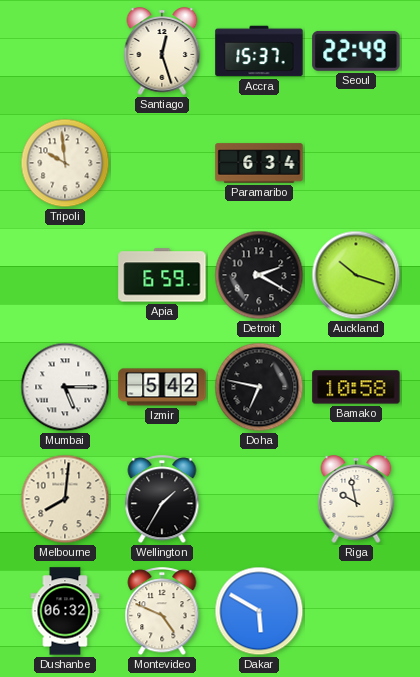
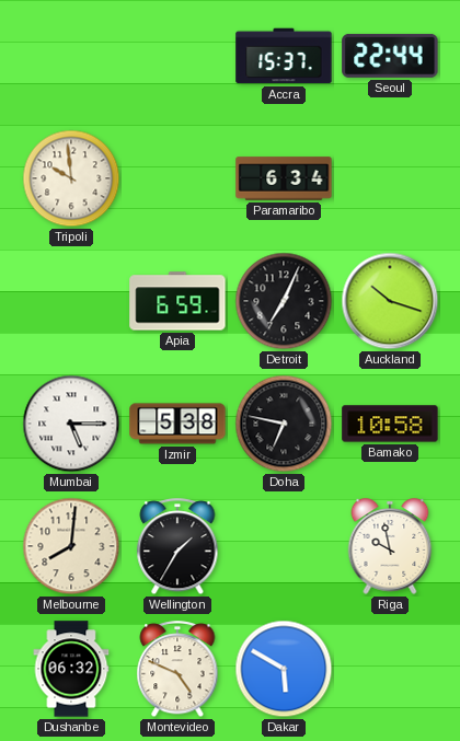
Santiago: 12:27 -> none
Seoul: 22:49 -> 22:44
Detroit: 2:20 -> 7:04
Izmir: 5:42 -> 5:38
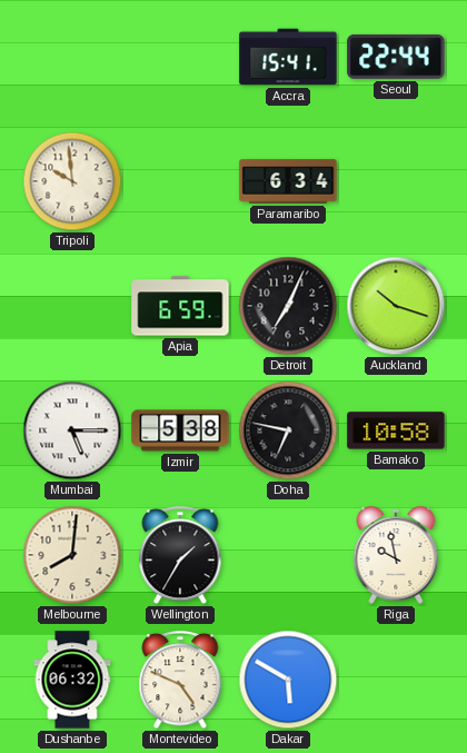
Accra: 15:37 -> 15:41
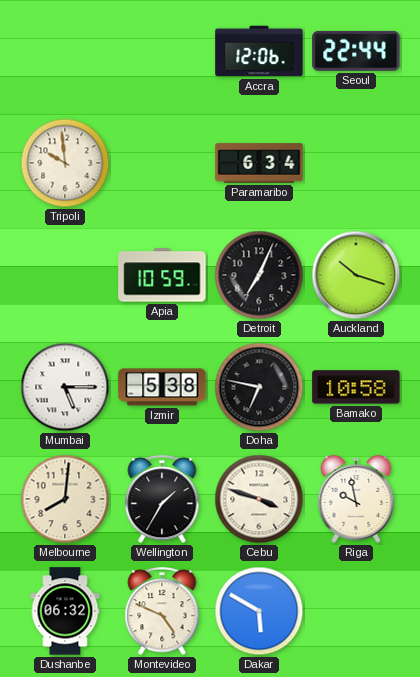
Accra: 15:41 -> 12:06
Apia: 6:59 -> 10:59
Cebu: none -> 3:48
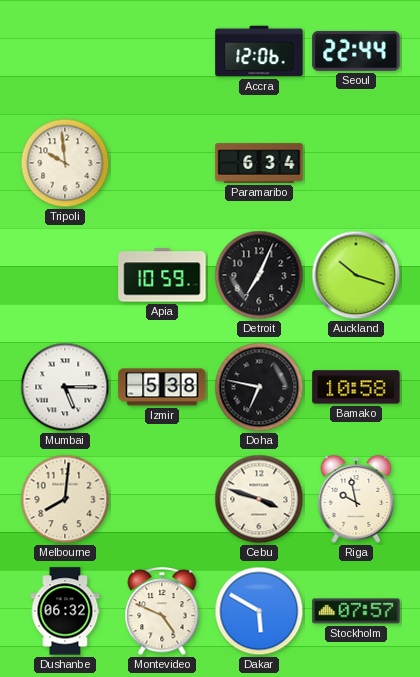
Wellington: 1:35 -> none
Stockholm: none -> 07:57
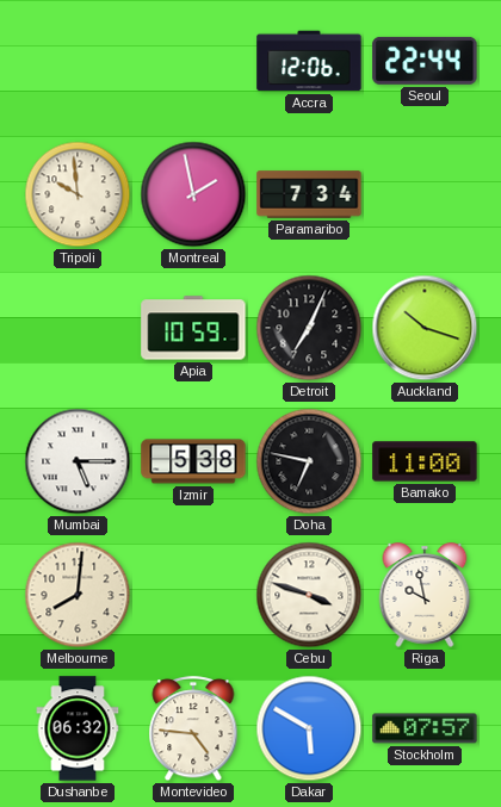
Montreal: none -> 1:58
Paramaribo: 6:34 -> 7:34
Bamako: 10:58 -> 11:00
Montevideo: 4:49 -> 4:46
